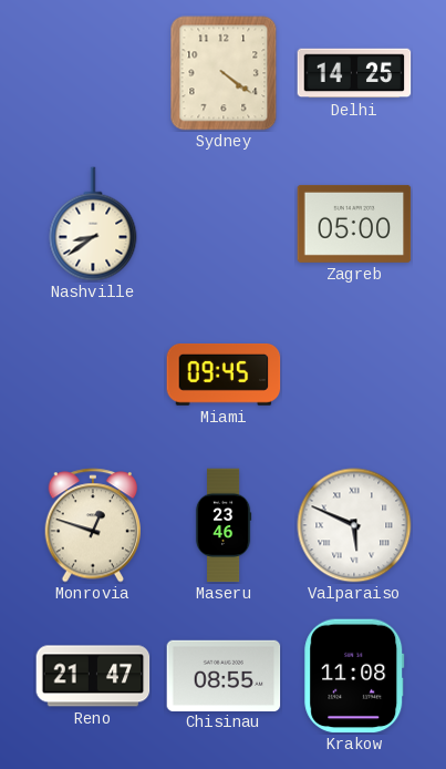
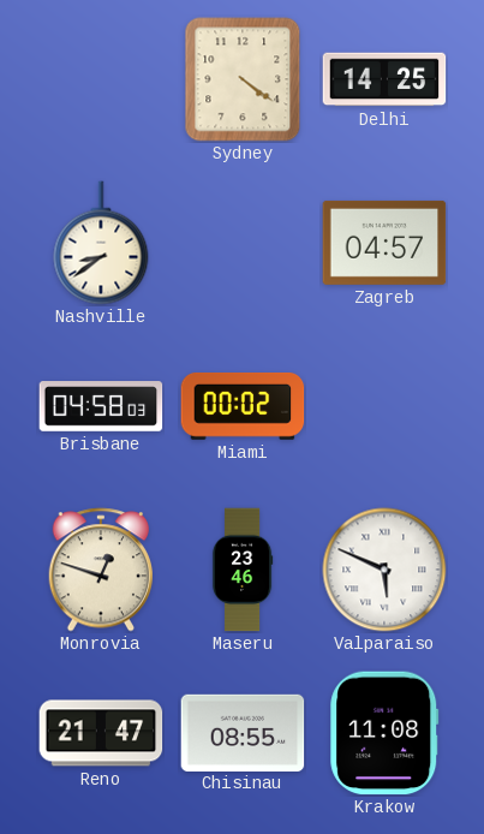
Zagreb: 05:00 -> 04:57
Brisbane: none -> 04:58
Miami: 09:45 -> 00:02
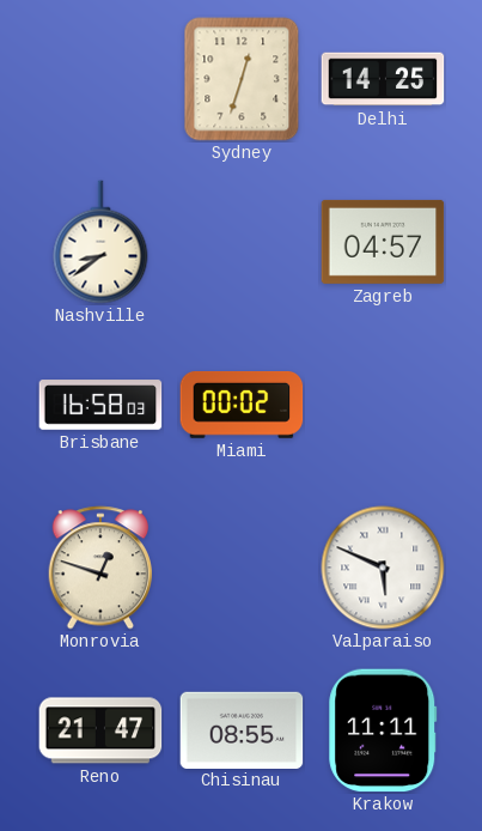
Sydney: 4:21 -> 12:33
Brisbane: 04:58 -> 16:58
Maseru: 23:46 -> none
Krakow: 11:08 -> 11:11
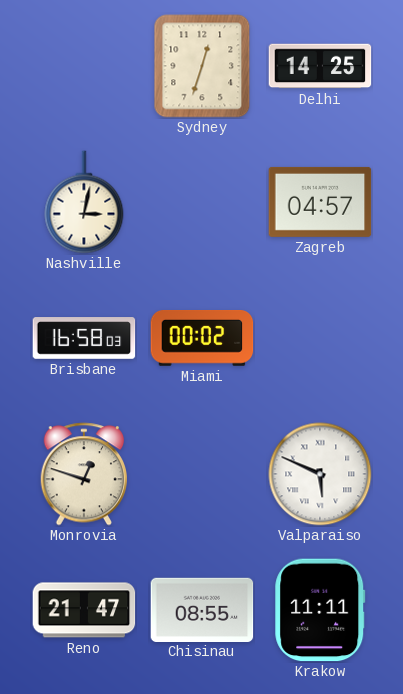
Nashville: 8:39 -> 3:02
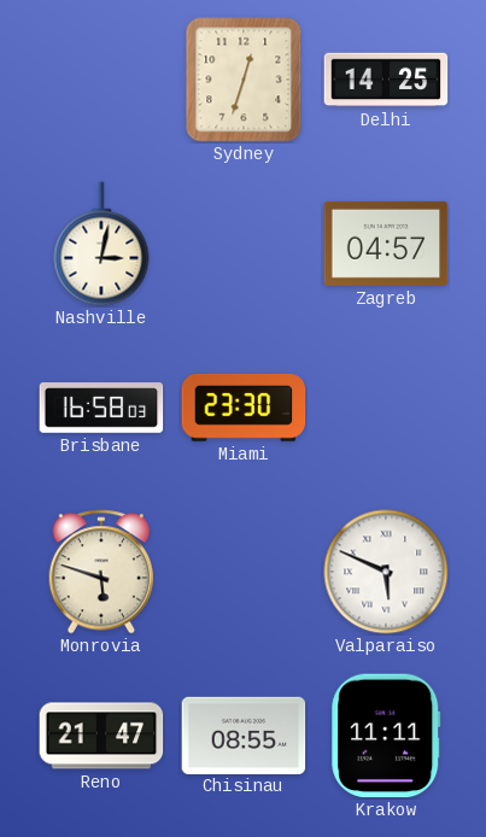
Miami: 00:02 -> 23:30
Monrovia: 12:48 -> 5:48
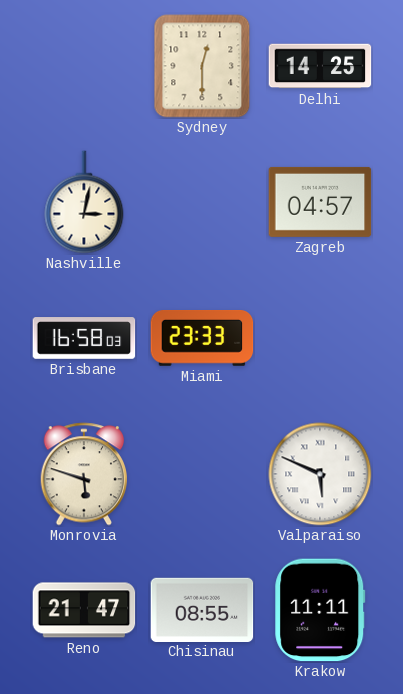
Sydney: 12:33 -> 12:30
Miami: 23:30 -> 23:33
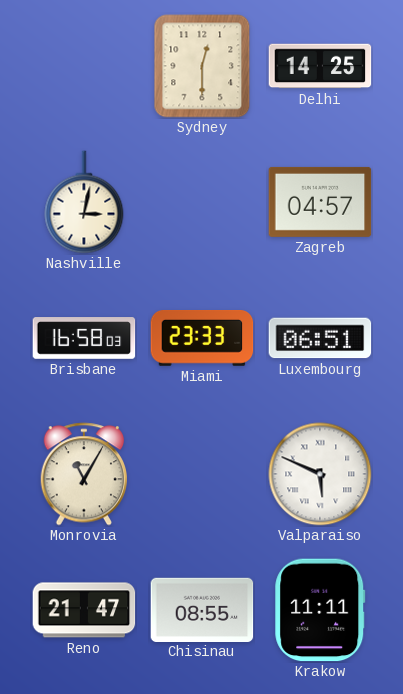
Luxembourg: none -> 06:51
Monrovia: 5:48 -> 11:05
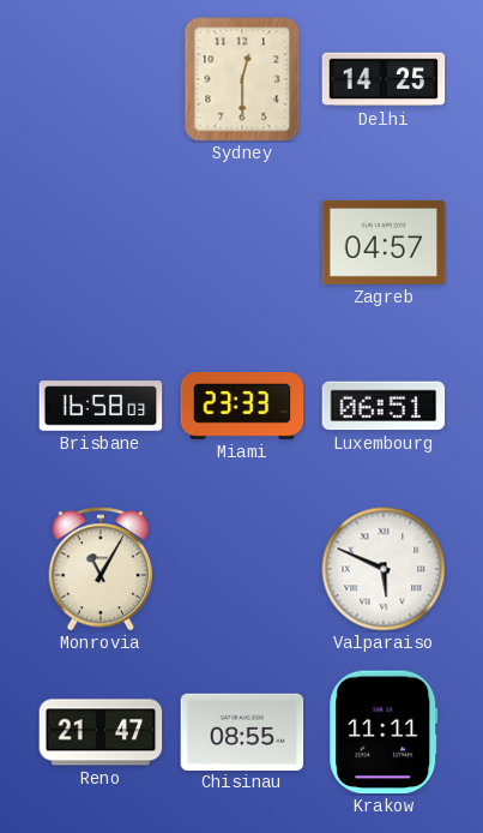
Nashville: 3:02 -> none
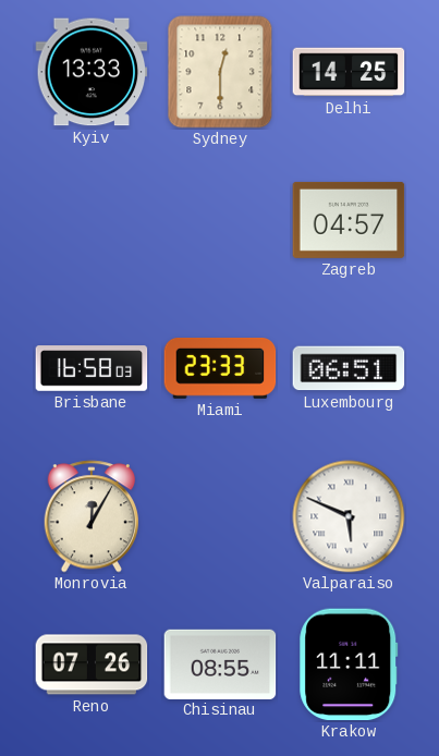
Kyiv: none -> 13:33
Monrovia: 11:05 -> 12:05
Reno: 21:47 -> 07:26
